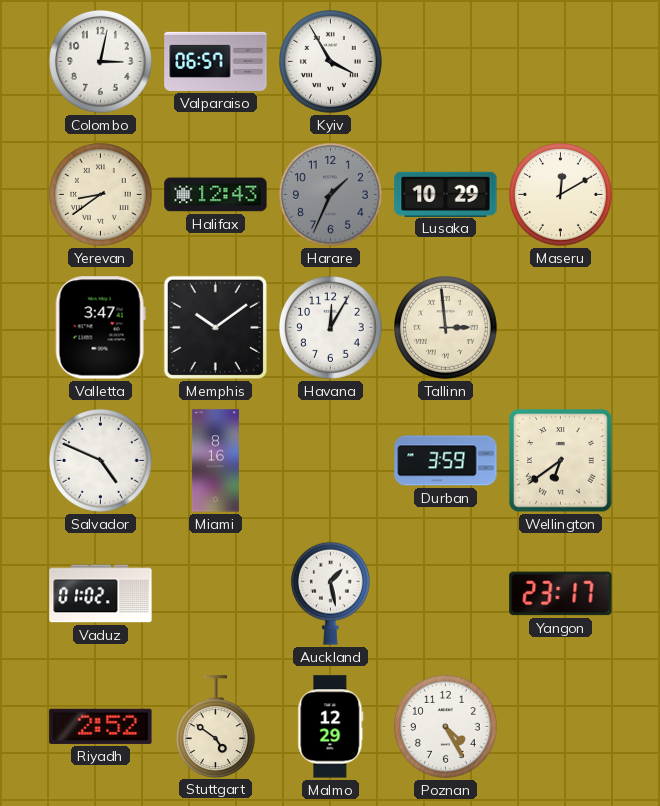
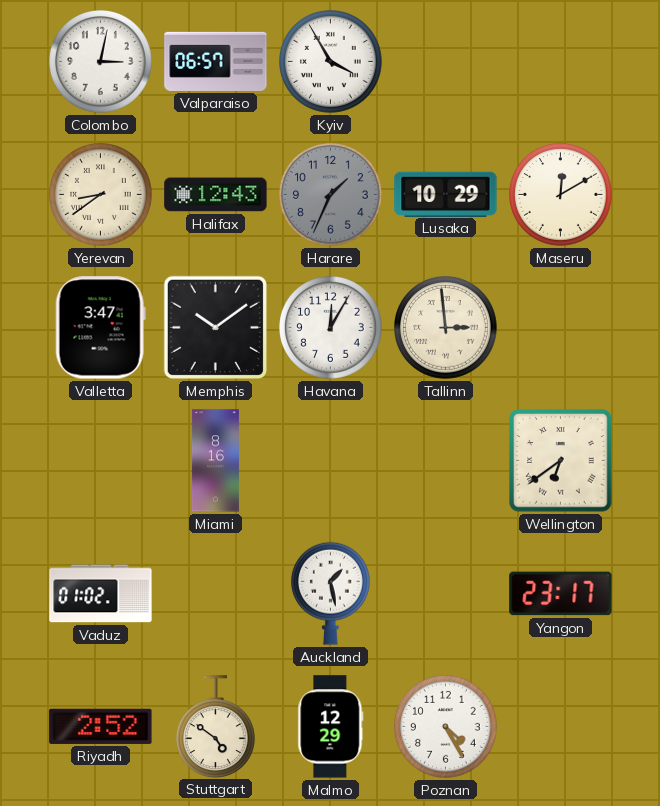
Salvador: 4:49 -> none
Durban: 3:59 -> none
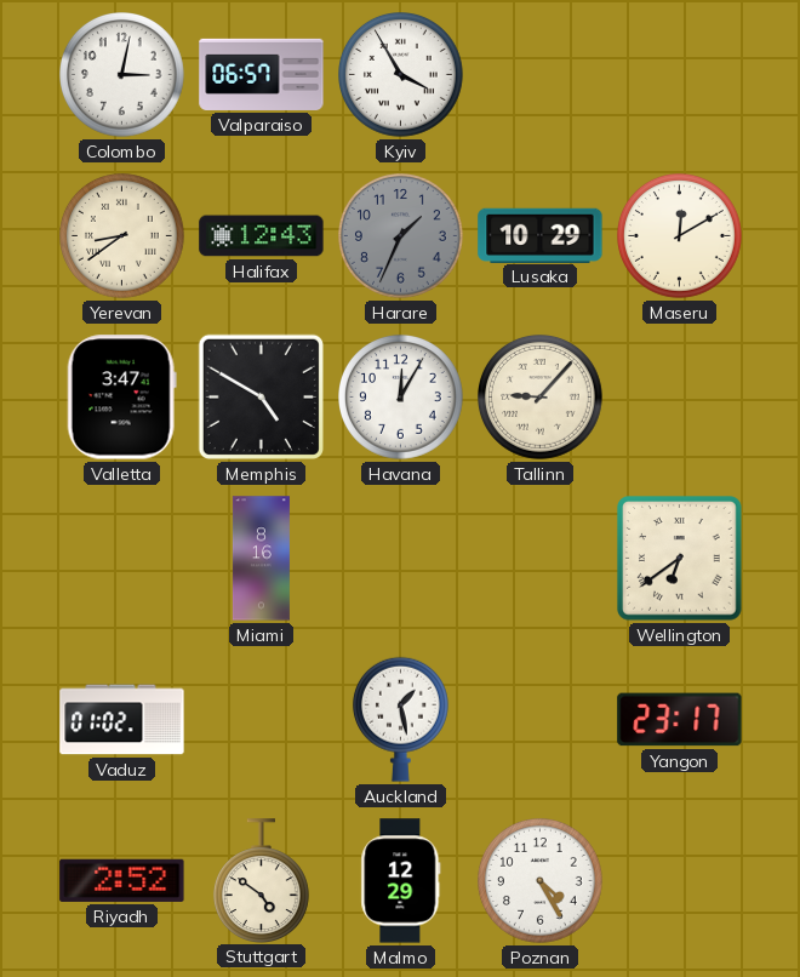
Memphis: 10:09 -> 4:50
Tallinn: 2:59 -> 9:07
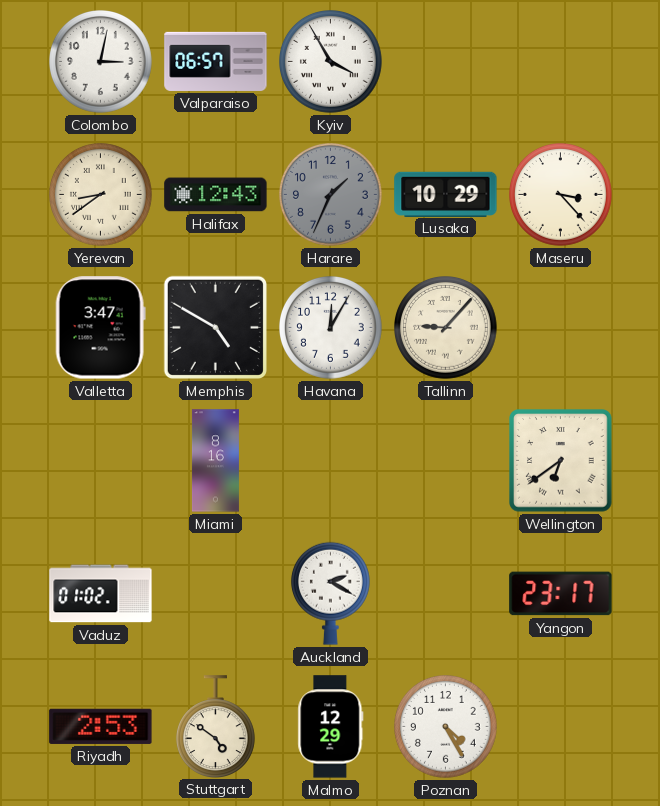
Maseru: 12:10 -> 3:23
Auckland: 1:28 -> 2:20
Riyadh: 2:52 -> 2:53
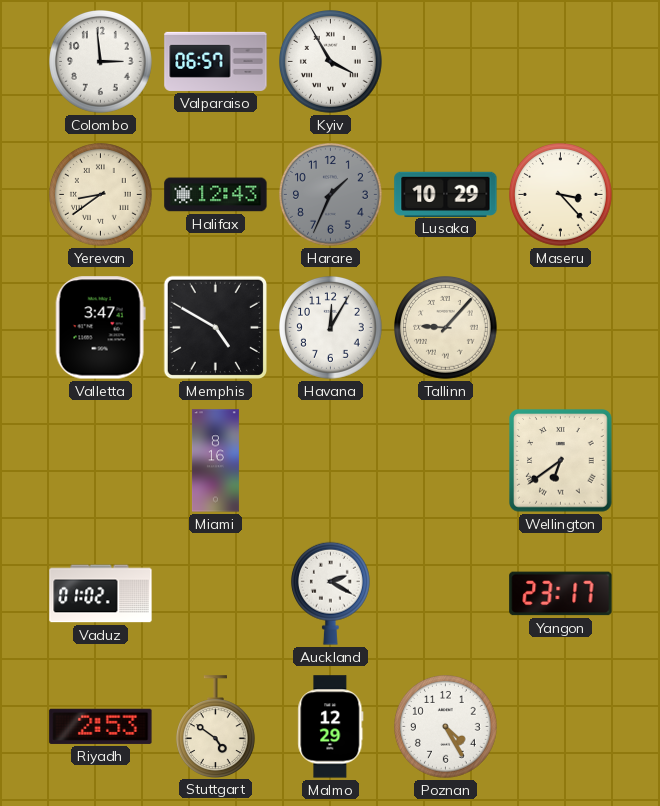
Colombo: 3:02 -> 2:59
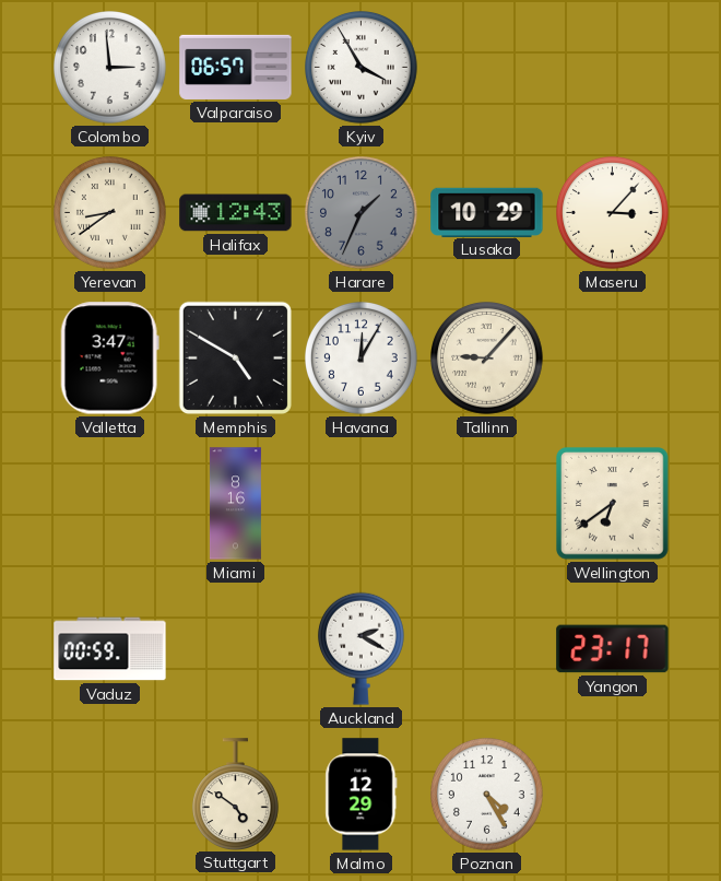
Maseru: 3:23 -> 3:07
Vaduz: 01:02 -> 00:59
Riyadh: 2:53 -> none
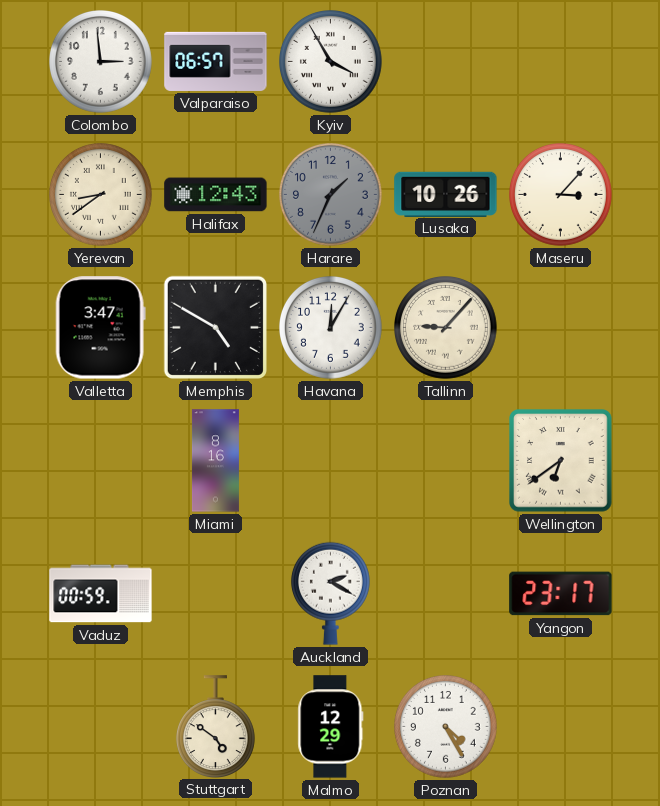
Lusaka: 10:29 -> 10:26
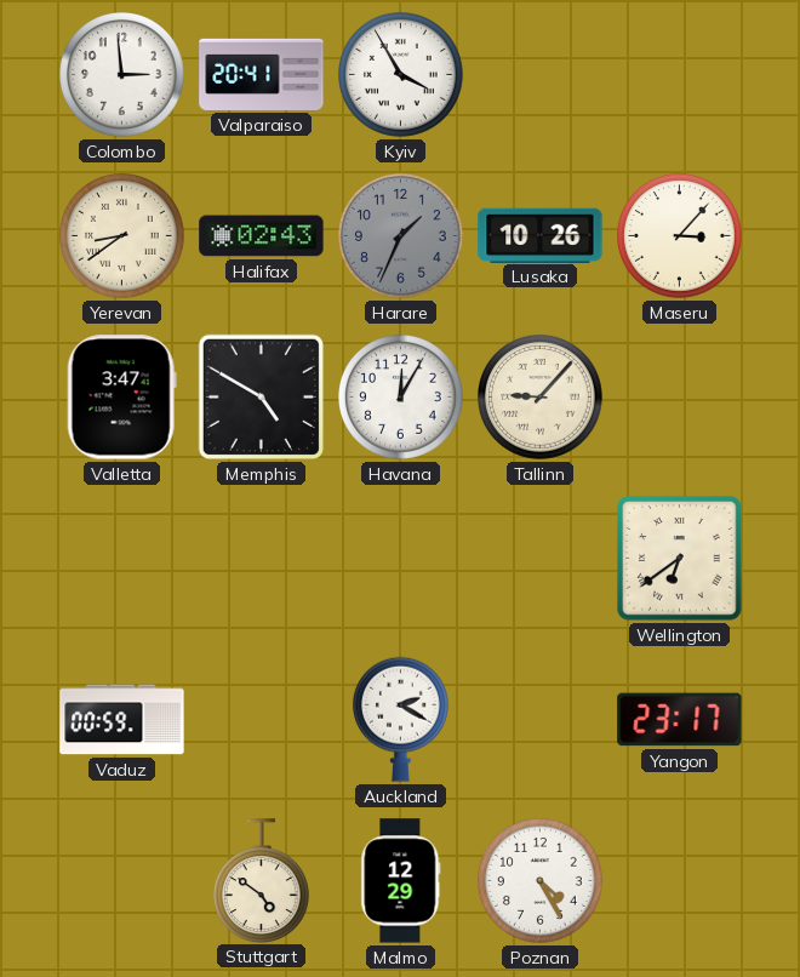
Valparaiso: 06:57 -> 20:41
Halifax: 12:43 -> 02:43
Miami: 8:16 -> none
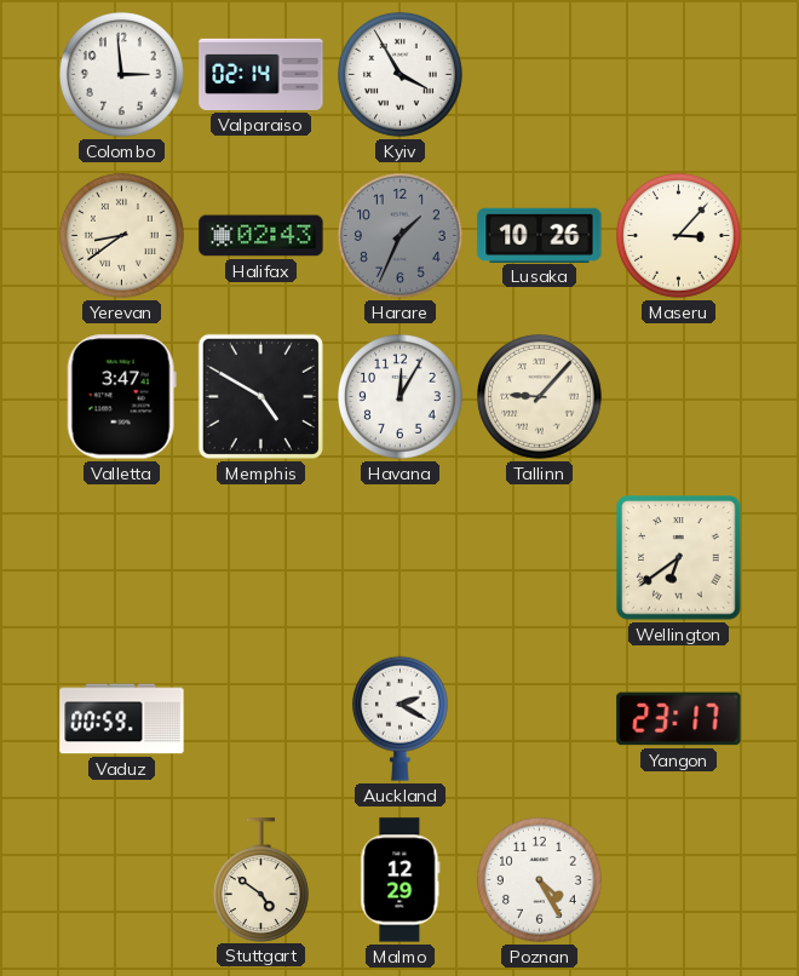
Valparaiso: 20:41 -> 02:14
